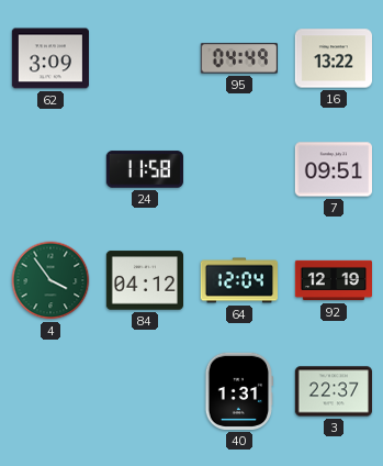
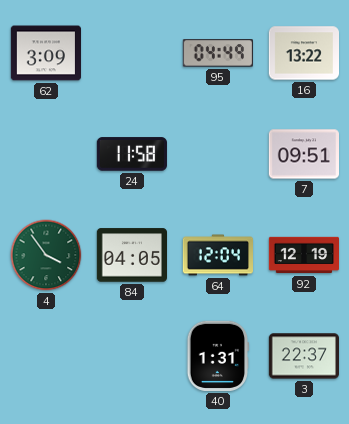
84: 04:12 -> 04:05
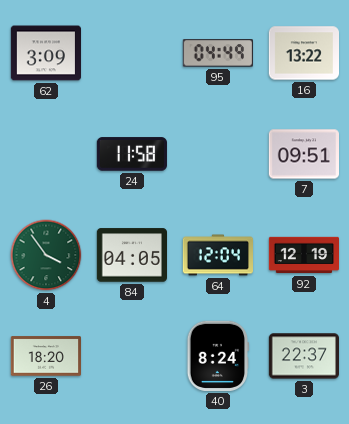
26: none -> 18:20
40: 1:31 -> 8:24
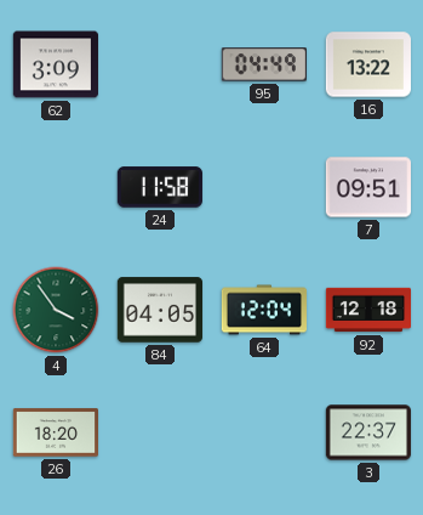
92: 12:19 -> 12:18
40: 8:24 -> none
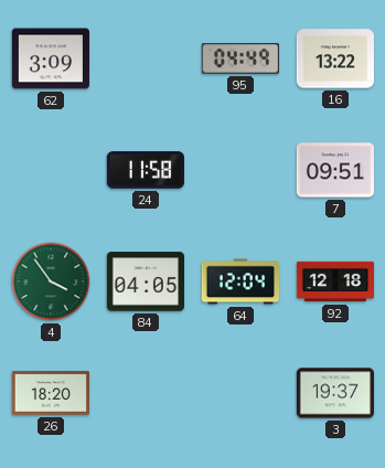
3: 22:37 -> 19:37
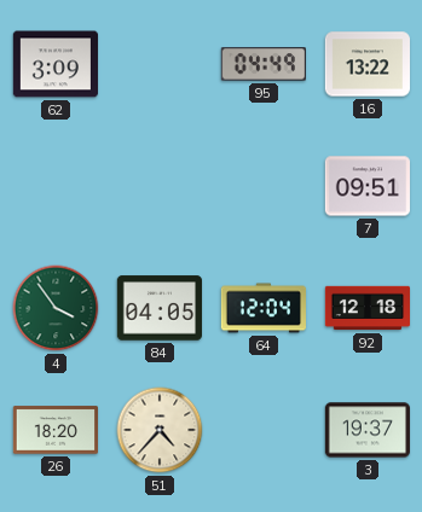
24: 11:58 -> none
51: none -> 4:37
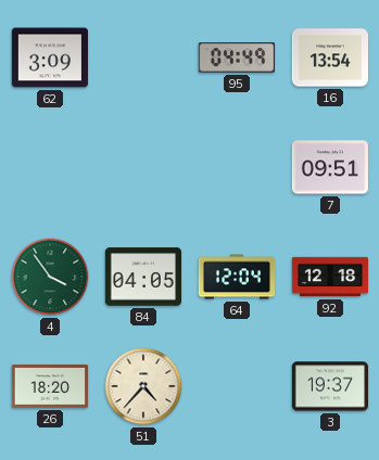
16: 13:22 -> 13:54
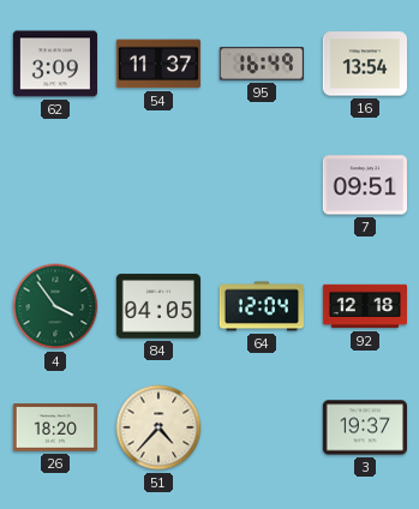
54: none -> 11:37
95: 04:49 -> 16:49
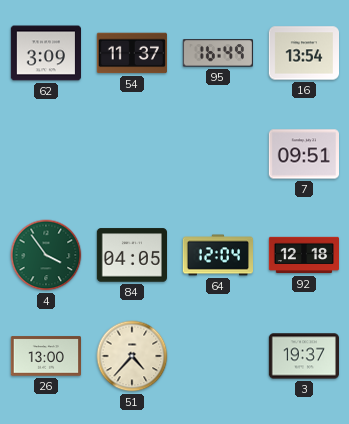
26: 18:20 -> 13:00
